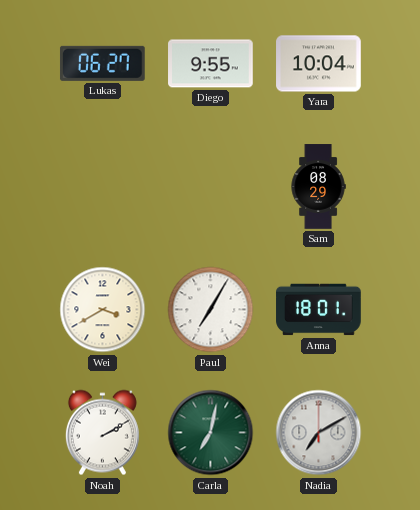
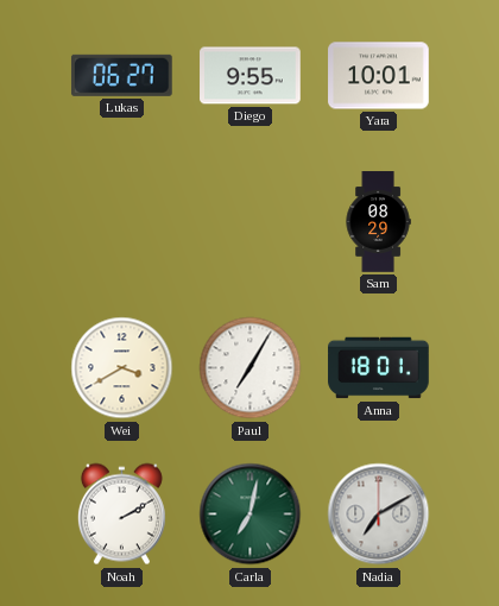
Yara: 10:04 -> 10:01
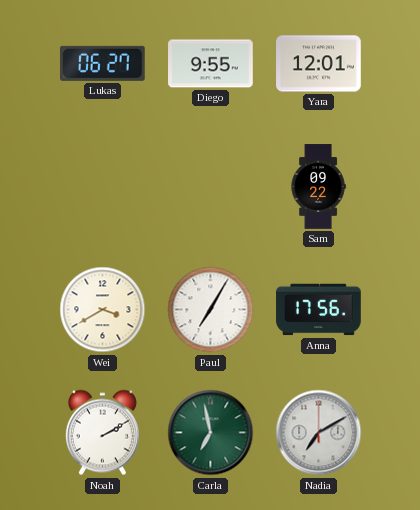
Yara: 10:01 -> 12:01
Sam: 08:29 -> 09:22
Anna: 18:01 -> 17:56
Carla: 7:02 -> 6:58
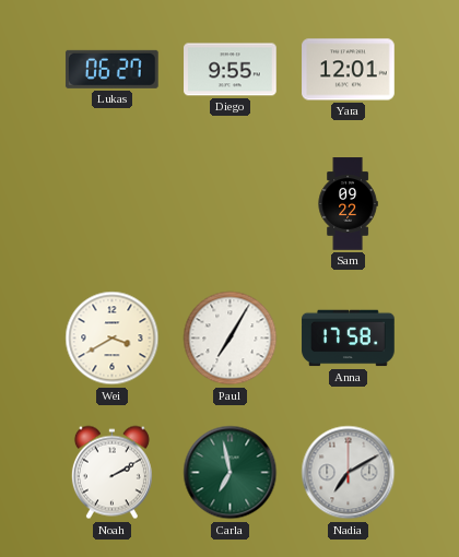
Anna: 17:56 -> 17:58
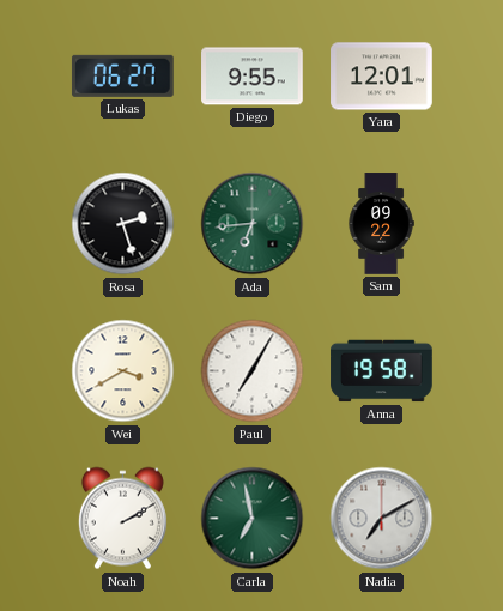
Rosa: none -> 2:27
Ada: none -> 6:44
Anna: 17:58 -> 19:58
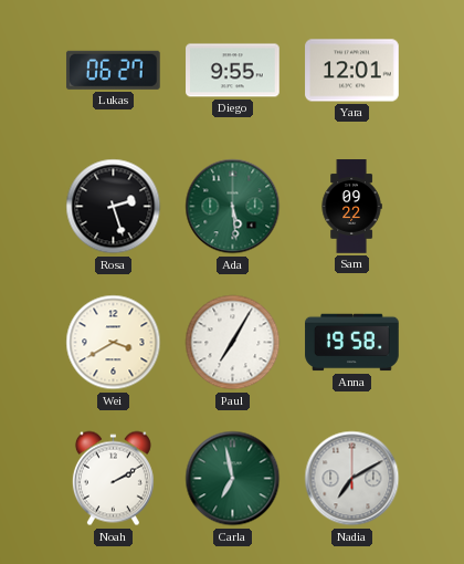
Ada: 6:44 -> 5:29
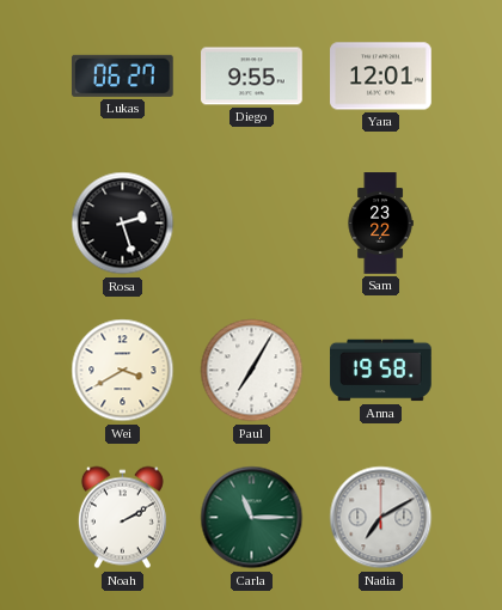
Ada: 5:29 -> none
Sam: 09:22 -> 23:22
Carla: 6:58 -> 11:15
